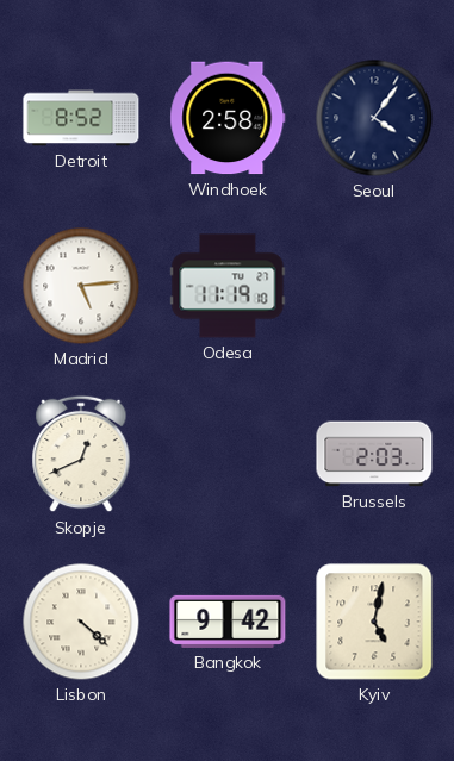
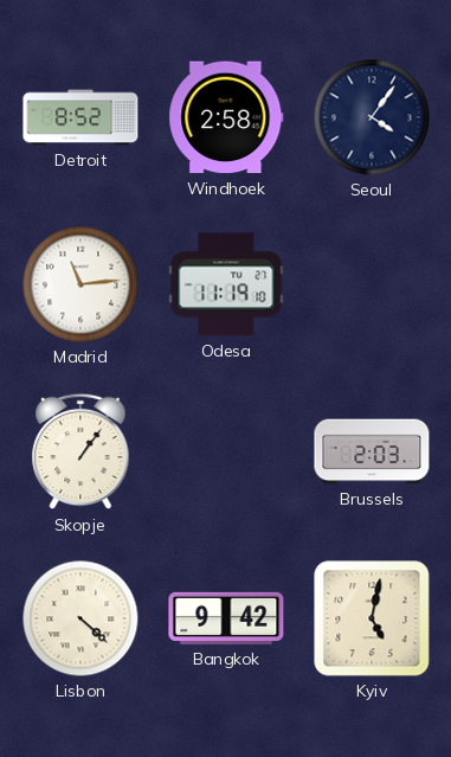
Madrid: 5:14 -> 11:14
Skopje: 12:41 -> 1:06
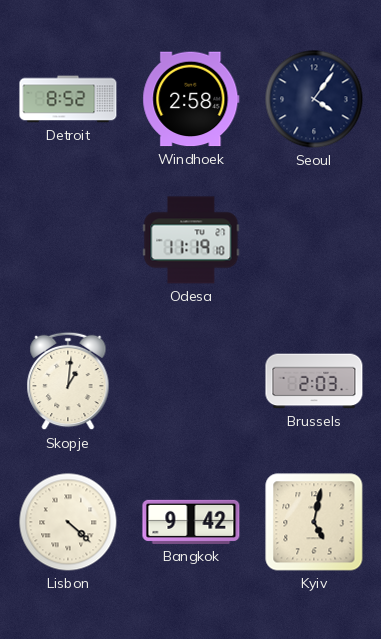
Madrid: 11:14 -> none
Skopje: 1:06 -> 1:01
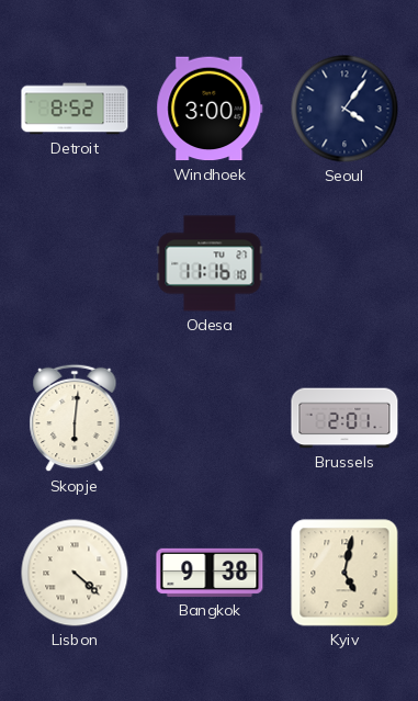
Windhoek: 2:58 -> 3:00
Odesa: 11:19 -> 11:16
Skopje: 1:01 -> 6:01
Brussels: 2:03 -> 2:01
Bangkok: 9:42 -> 9:38
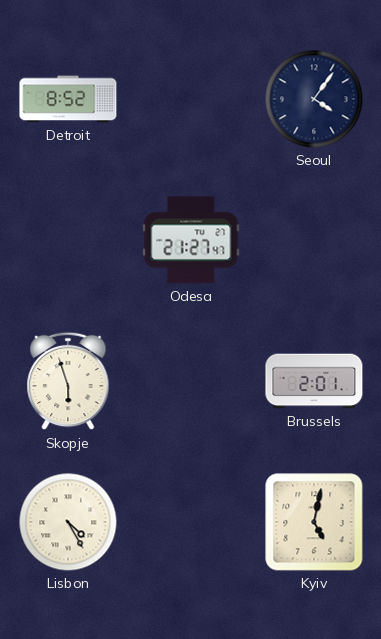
Windhoek: 3:00 -> none
Odesa: 11:16 -> 21:27
Skopje: 6:01 -> 5:57
Lisbon: 4:22 -> 4:25
Bangkok: 9:38 -> none
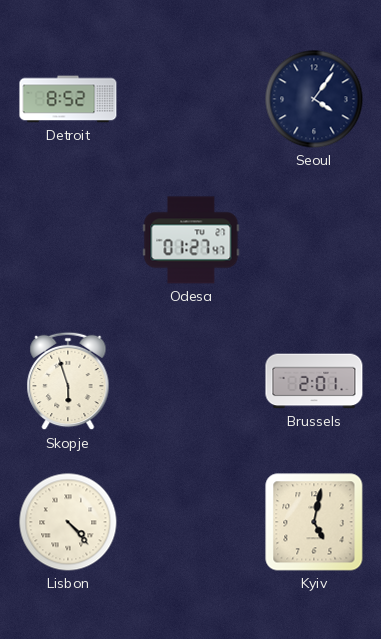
Odesa: 21:27 -> 01:27
Lisbon: 4:25 -> 4:23
